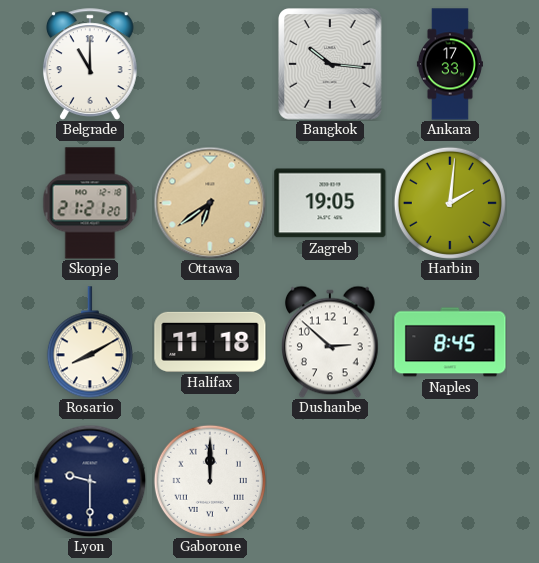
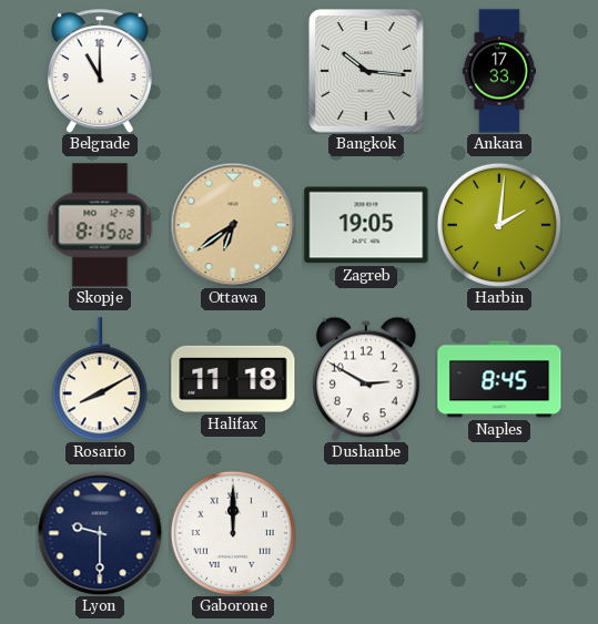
Skopje: 21:21 -> 8:15
Dushanbe: 2:52 -> 2:50
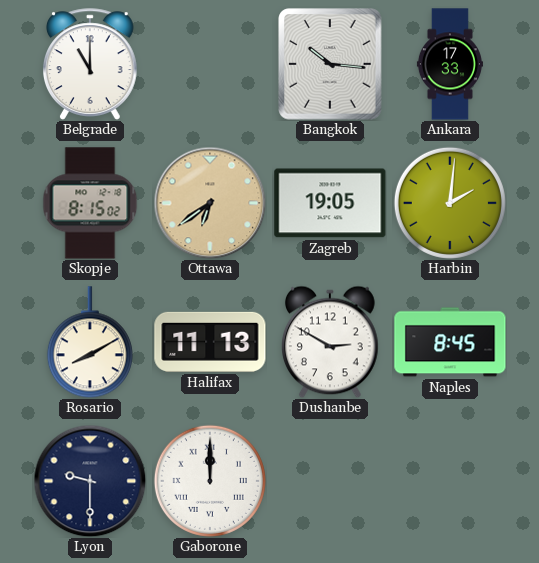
Halifax: 11:18 -> 11:13
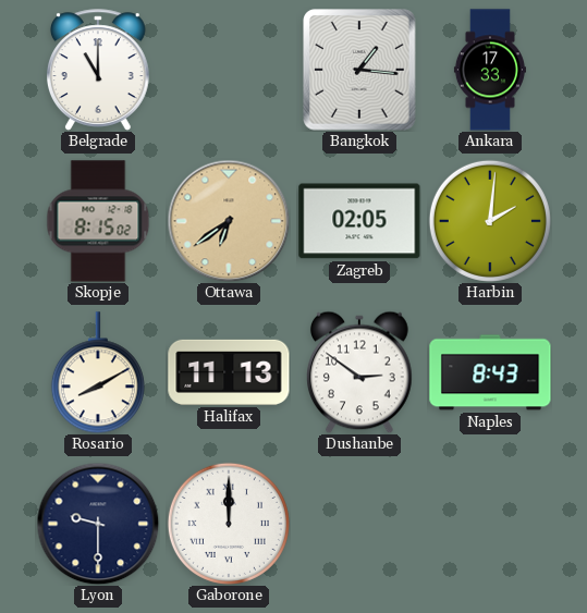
Bangkok: 10:16 -> 1:16
Zagreb: 19:05 -> 02:05
Dushanbe: 2:50 -> 2:51
Naples: 8:45 -> 8:43
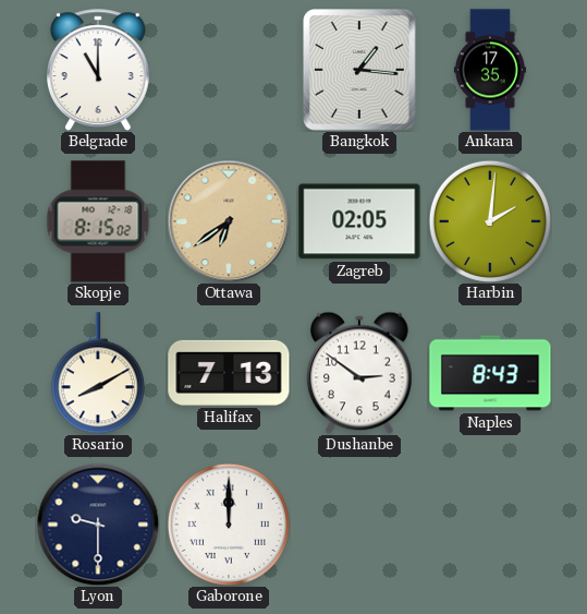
Ankara: 17:33 -> 17:35
Halifax: 11:13 -> 7:13
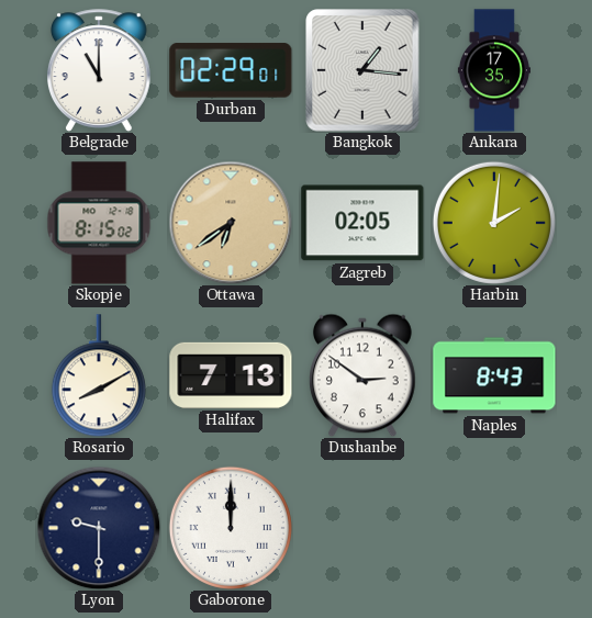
Durban: none -> 02:29
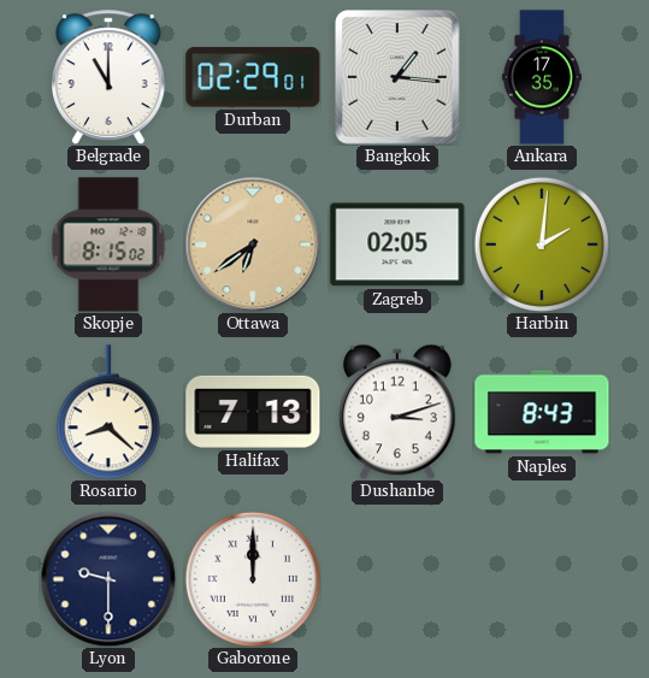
Rosario: 8:10 -> 8:22
Dushanbe: 2:51 -> 3:12
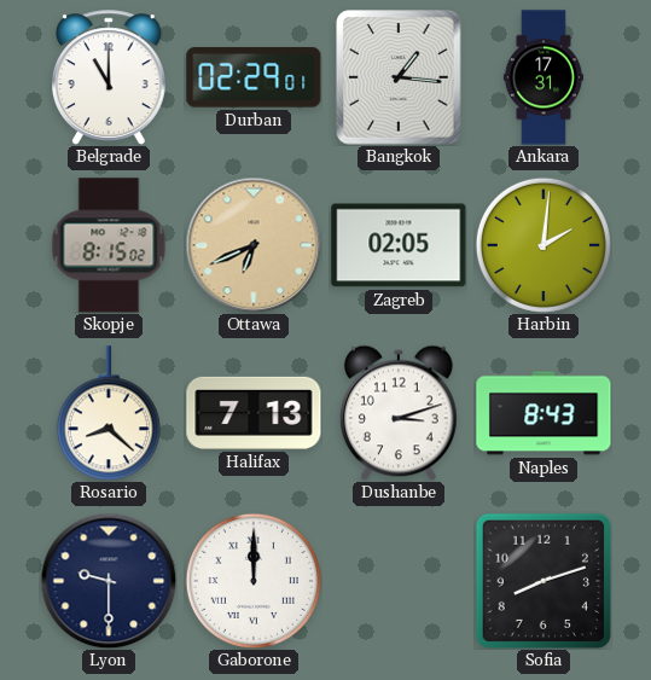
Ankara: 17:35 -> 17:31
Ottawa: 6:39 -> 6:41
Sofia: none -> 8:12
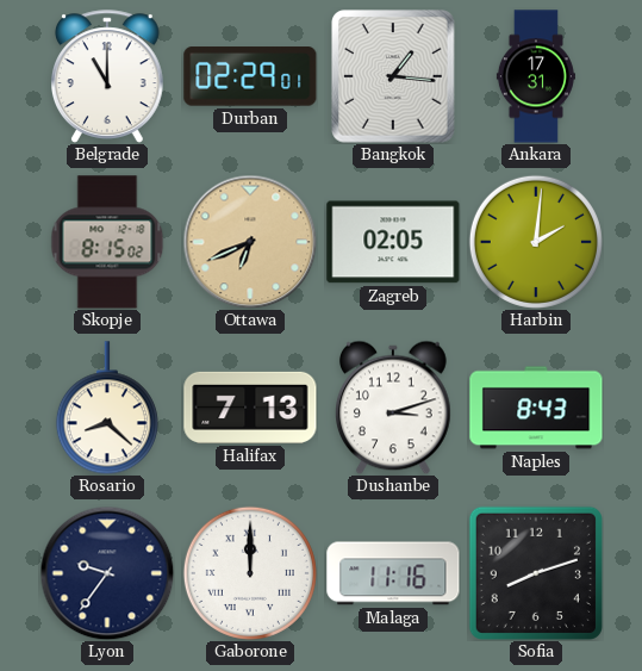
Lyon: 9:30 -> 9:36
Malaga: none -> 11:16
